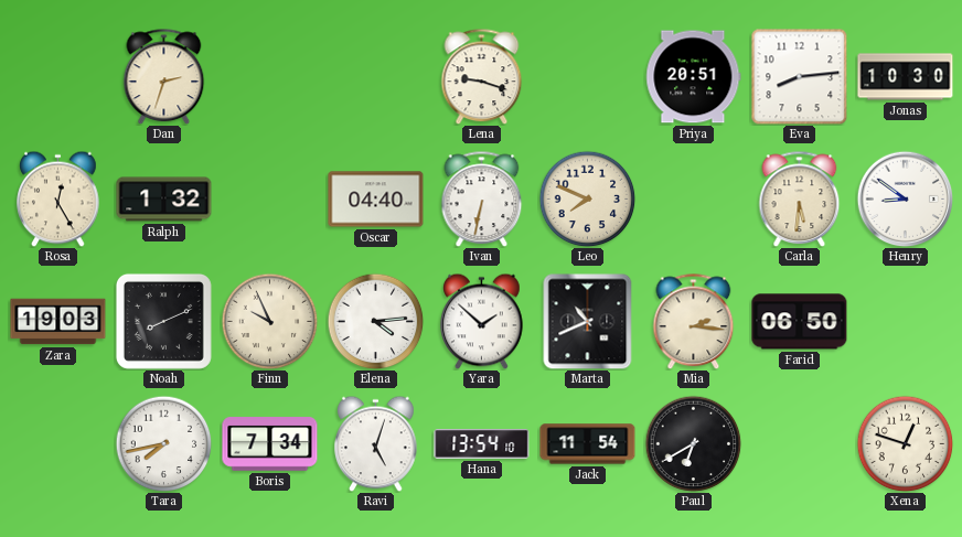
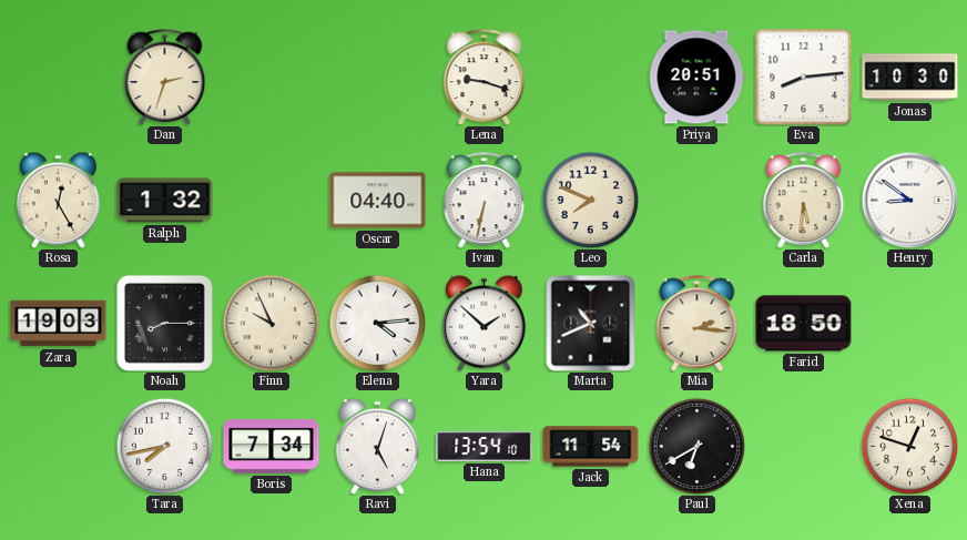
Noah: 8:11 -> 8:15
Farid: 06:50 -> 18:50
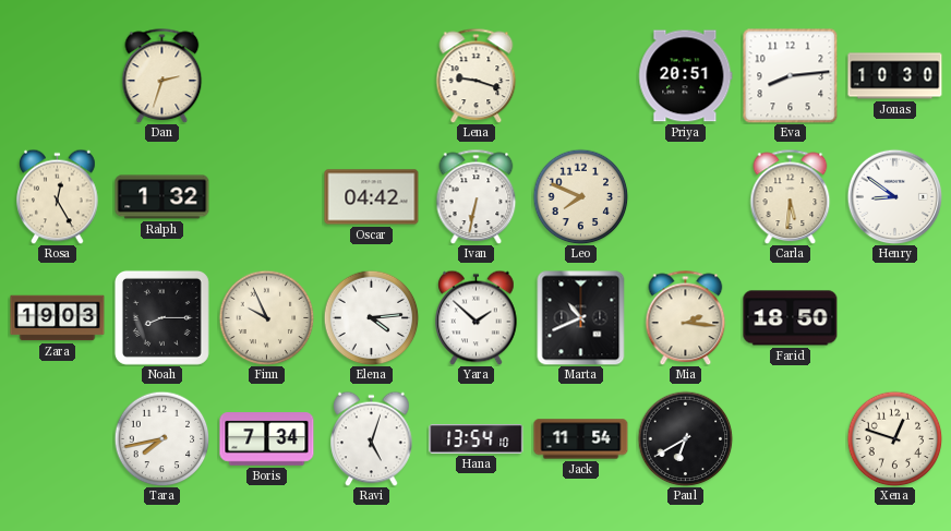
Oscar: 04:40 -> 04:42
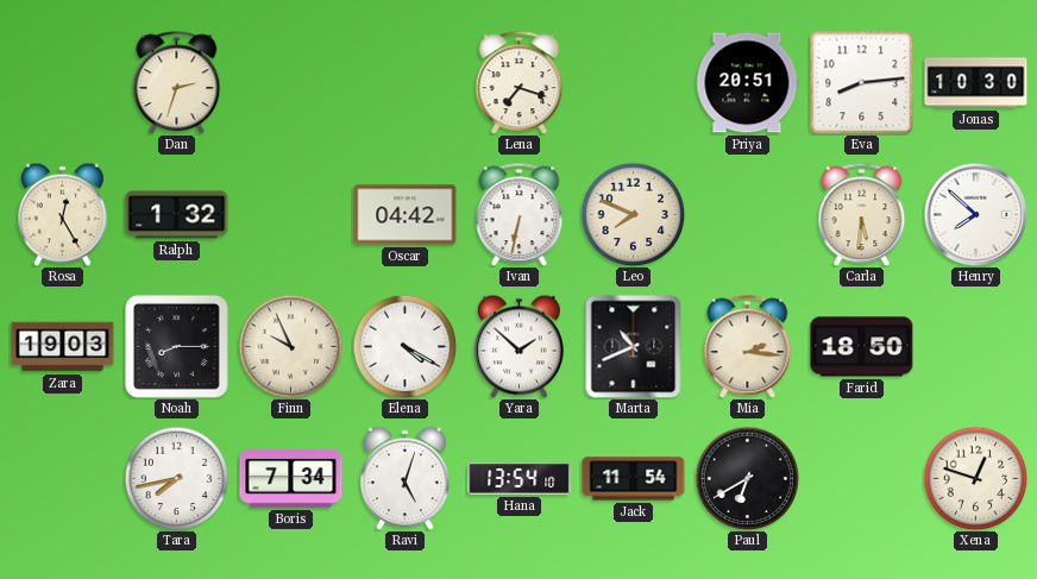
Lena: 9:18 -> 7:18
Henry: 8:51 -> 7:52
Elena: 4:14 -> 4:20
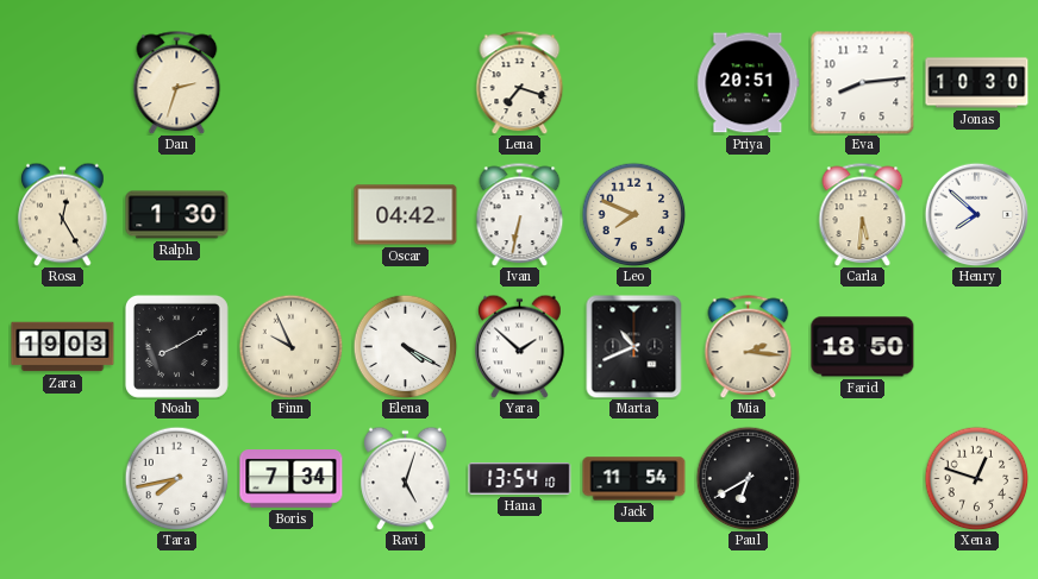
Ralph: 1:32 -> 1:30
Noah: 8:15 -> 8:10
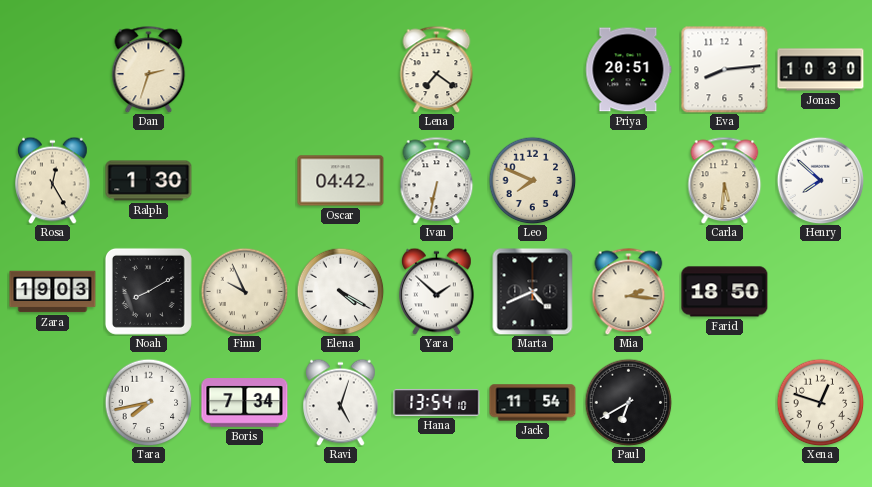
Lena: 7:18 -> 7:21
Marta: 10:41 -> 4:41
